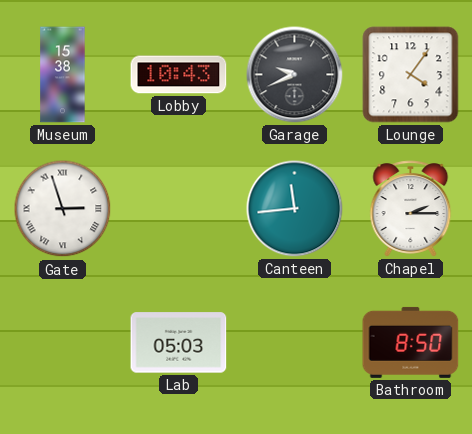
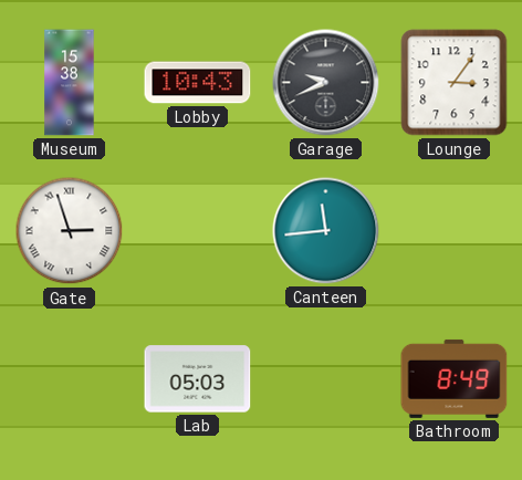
Lounge: 4:06 -> 3:06
Chapel: 2:15 -> none
Bathroom: 8:50 -> 8:49
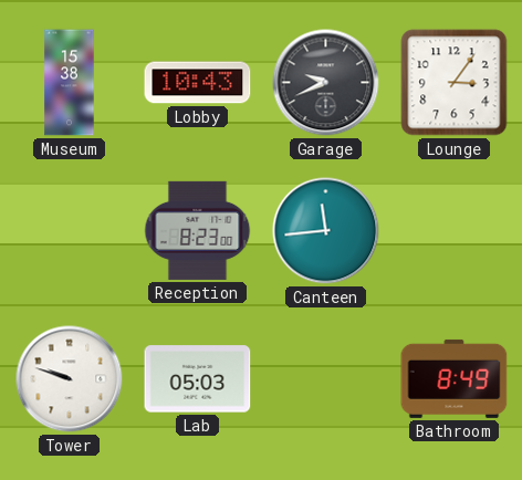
Gate: 2:57 -> none
Reception: none -> 8:23
Tower: none -> 9:48
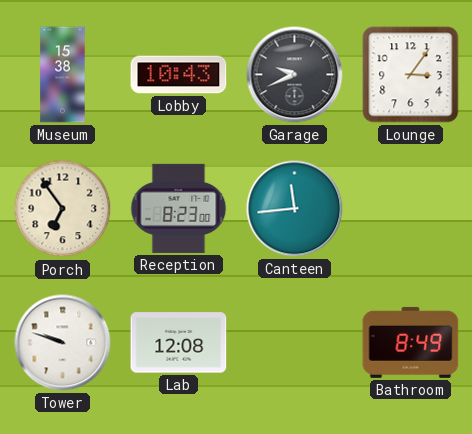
Porch: none -> 6:54
Lab: 05:03 -> 12:08
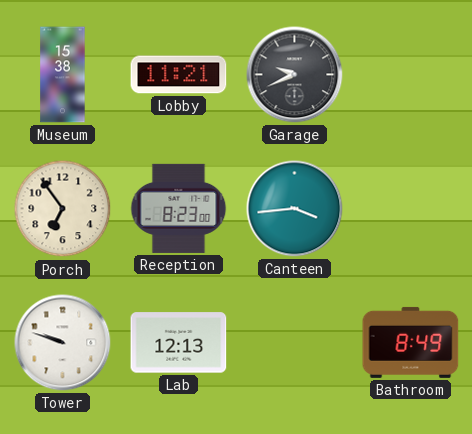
Lobby: 10:43 -> 11:21
Lounge: 3:06 -> none
Canteen: 11:44 -> 3:44
Lab: 12:08 -> 12:13
